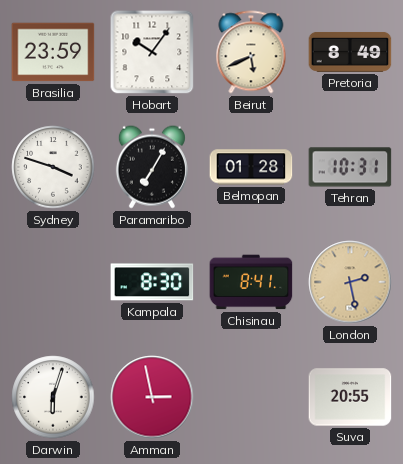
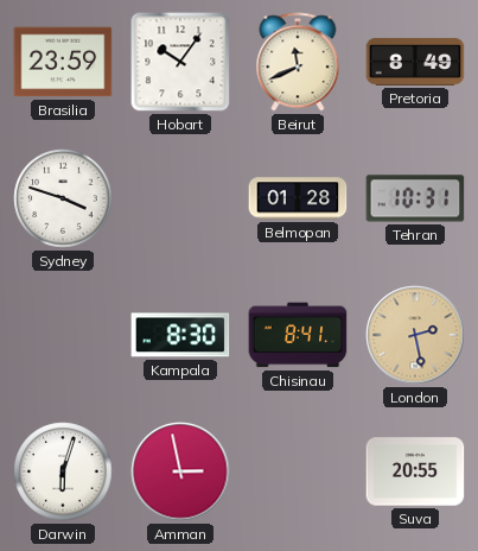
Beirut: 5:41 -> 11:41
Paramaribo: 7:05 -> none
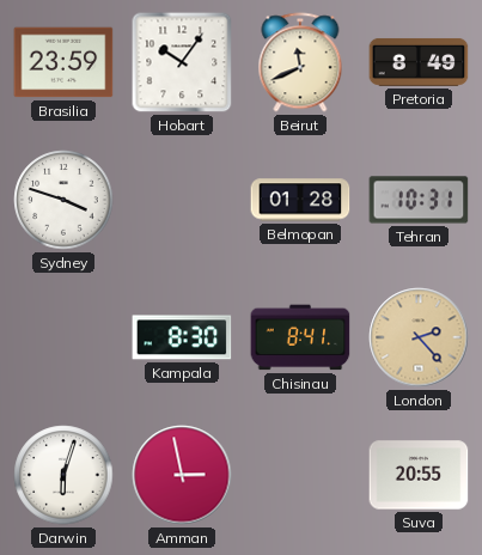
London: 2:28 -> 2:23
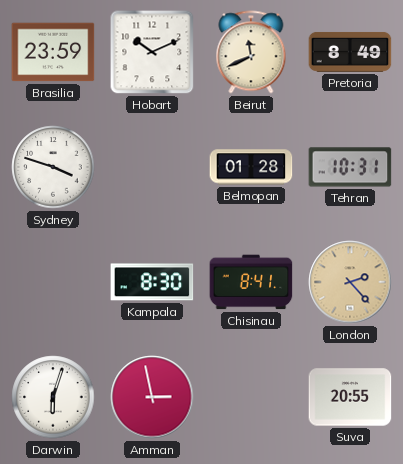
Hobart: 10:06 -> 10:11
